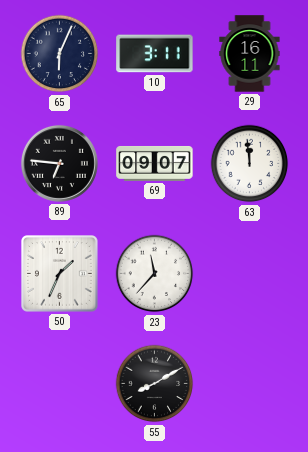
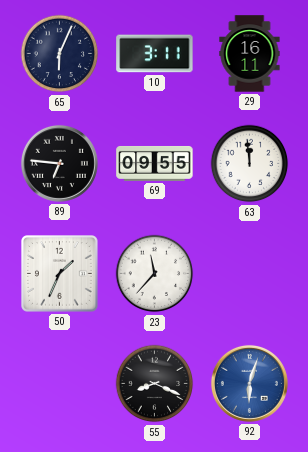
69: 09:07 -> 09:55
55: 8:10 -> 8:19
92: none -> 6:03
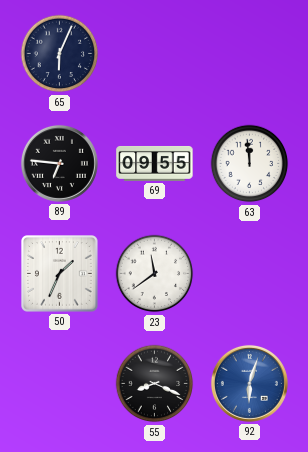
10: 3:11 -> none
29: 16:11 -> none
23: 11:37 -> 11:39
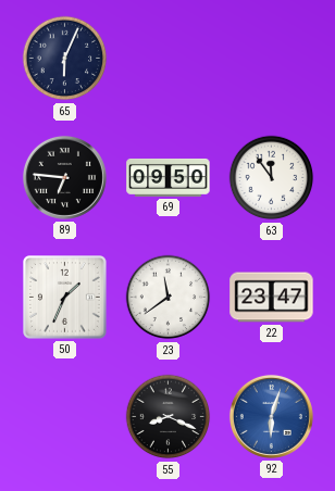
69: 09:55 -> 09:50
63: 11:59 -> 11:54
22: none -> 23:47
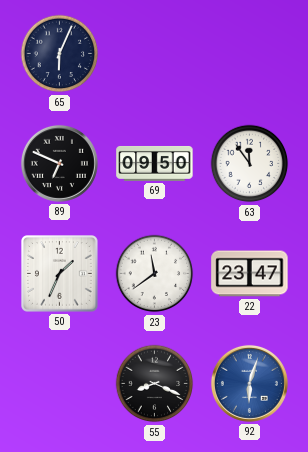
89: 6:46 -> 6:49
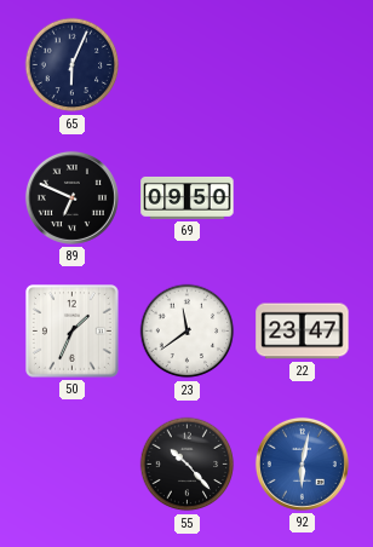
63: 11:54 -> none
55: 8:19 -> 10:23
92: 6:03 -> 6:02
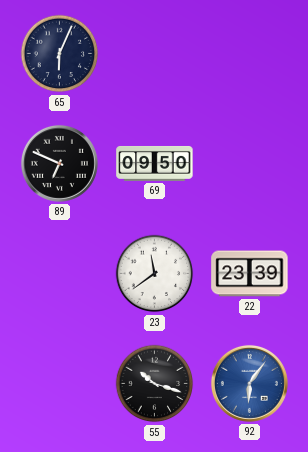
50: 1:34 -> none
22: 23:47 -> 23:39
55: 10:23 -> 10:18
92: 6:02 -> 6:06
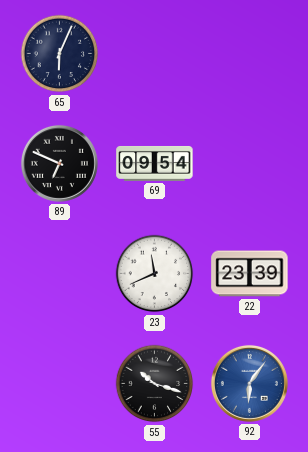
69: 09:50 -> 09:54
23: 11:39 -> 11:41
